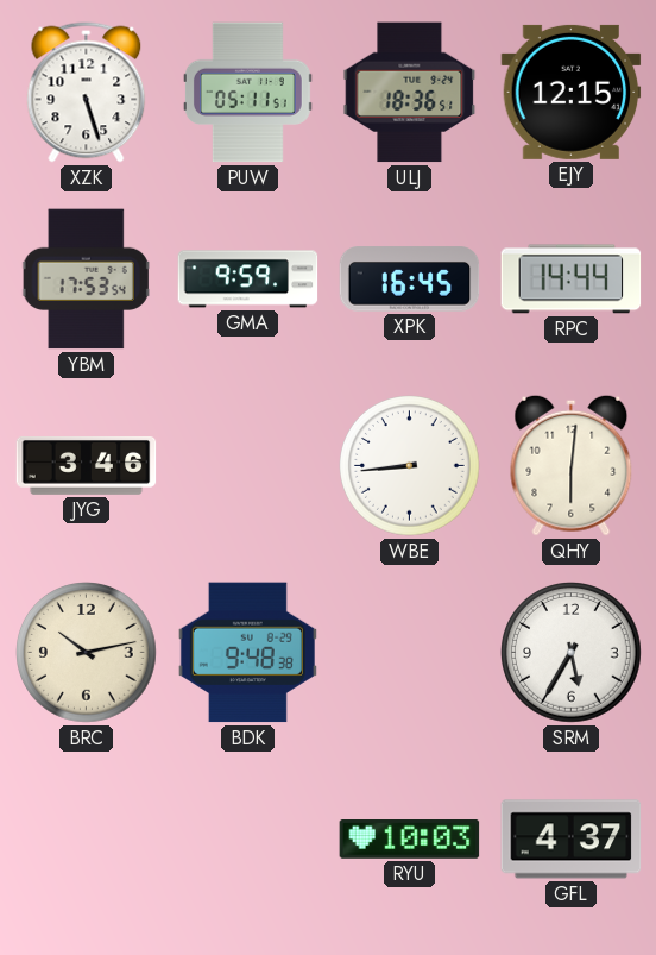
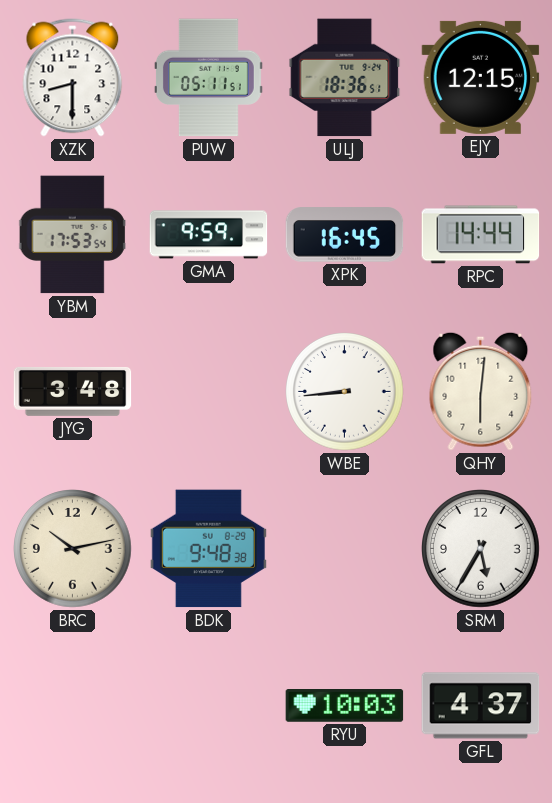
XZK: 5:27 -> 8:30
JYG: 3:46 -> 3:48
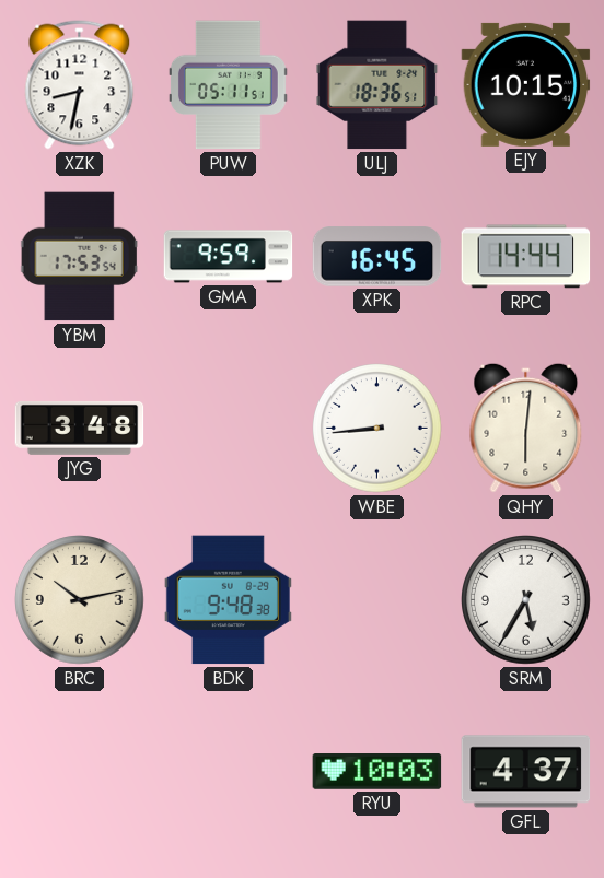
XZK: 8:30 -> 8:32
EJY: 12:15 -> 10:15
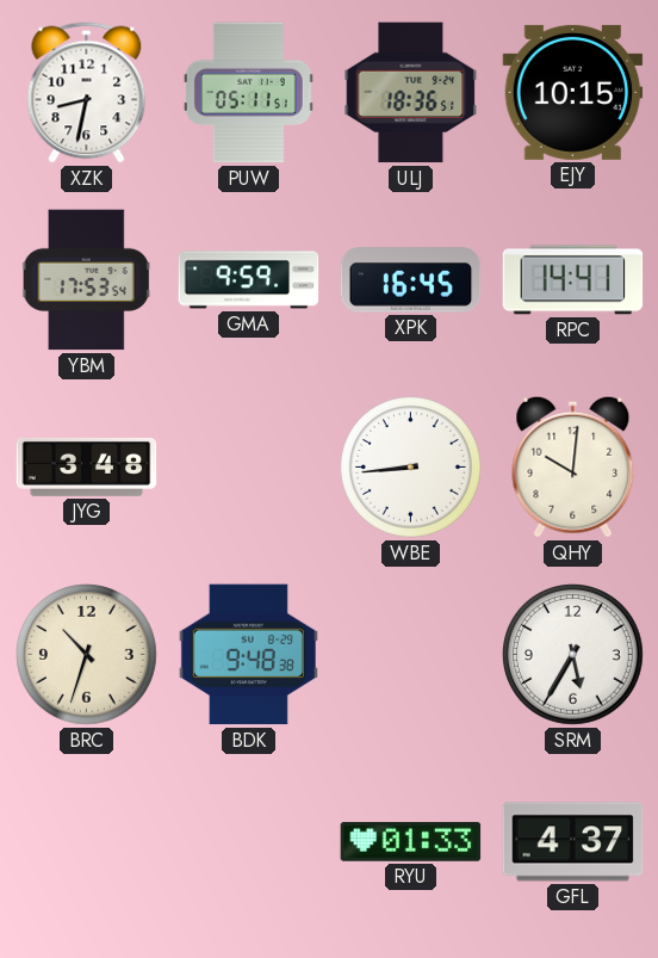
RPC: 14:44 -> 14:41
QHY: 6:01 -> 10:01
BRC: 10:13 -> 10:33
RYU: 10:03 -> 01:33
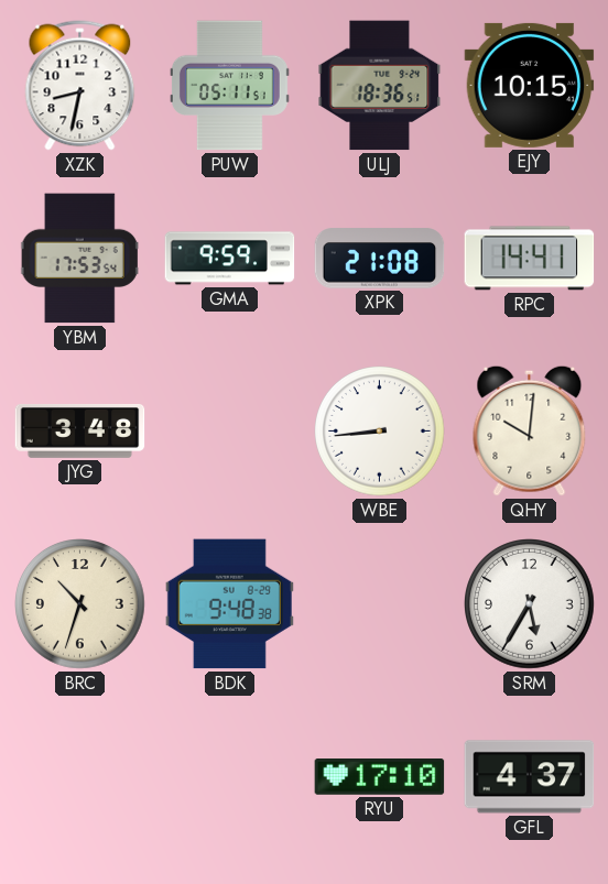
XPK: 16:45 -> 21:08
RYU: 01:33 -> 17:10
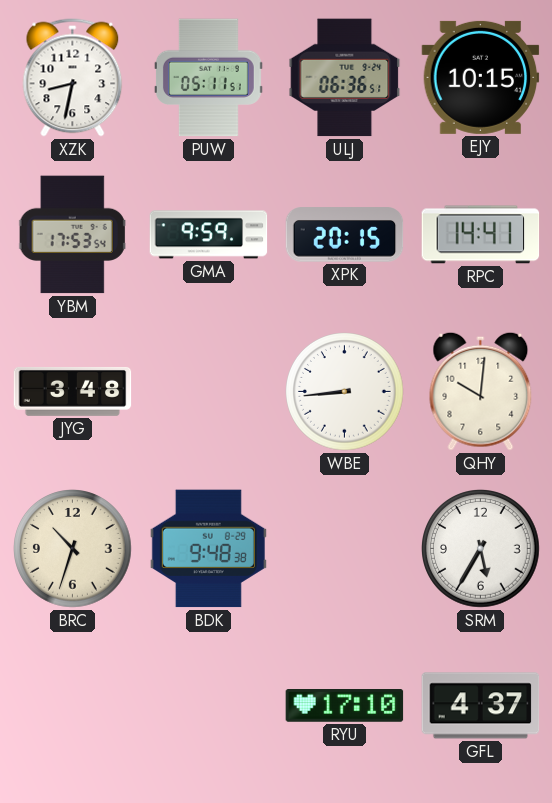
ULJ: 18:36 -> 06:36
XPK: 21:08 -> 20:15
